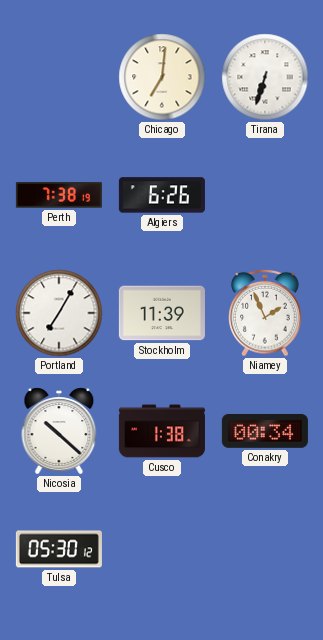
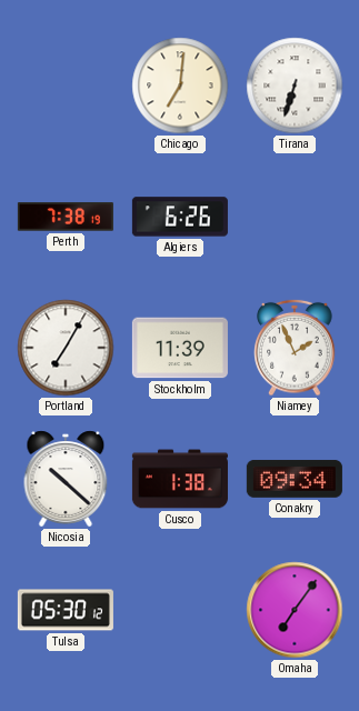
Conakry: 00:34 -> 09:34
Omaha: none -> 7:06
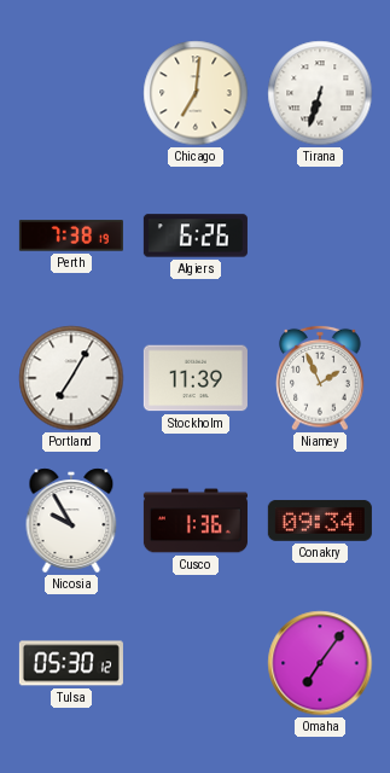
Nicosia: 10:22 -> 9:55
Cusco: 1:38 -> 1:36
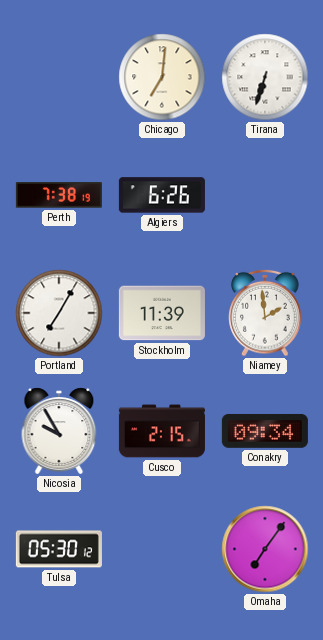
Niamey: 1:56 -> 1:59
Cusco: 1:36 -> 2:15
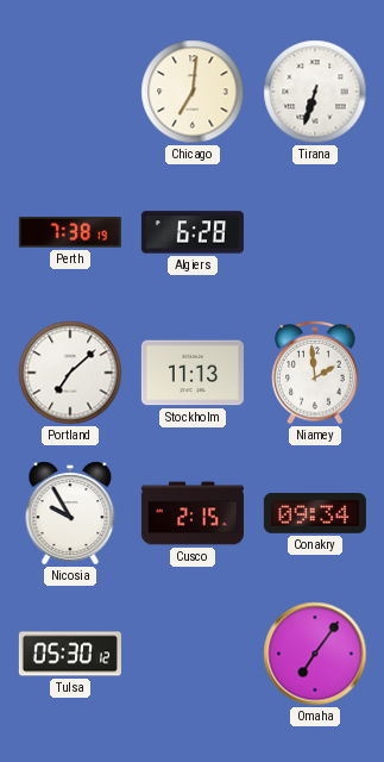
Algiers: 6:26 -> 6:28
Portland: 7:05 -> 7:08
Stockholm: 11:39 -> 11:13
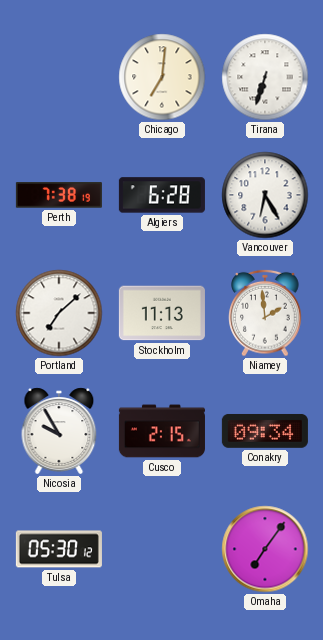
Vancouver: none -> 6:25
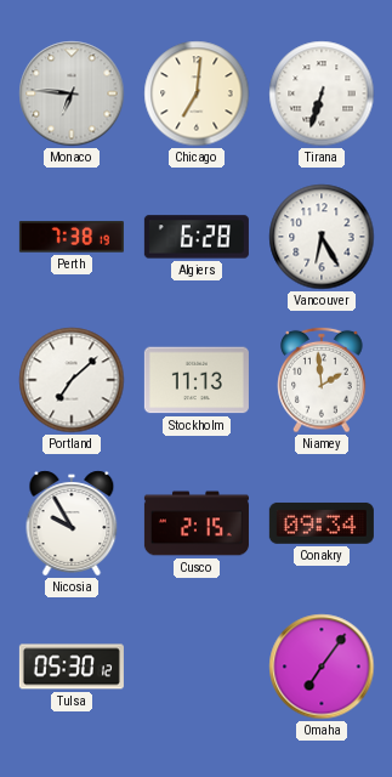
Monaco: none -> 6:46
